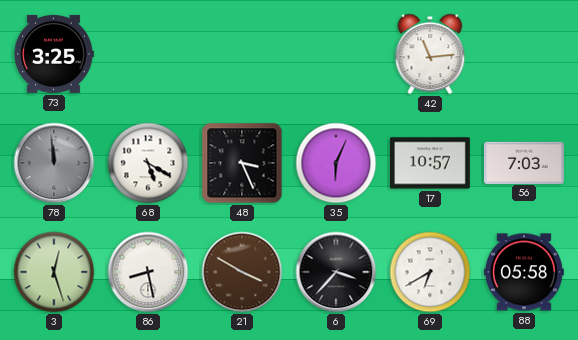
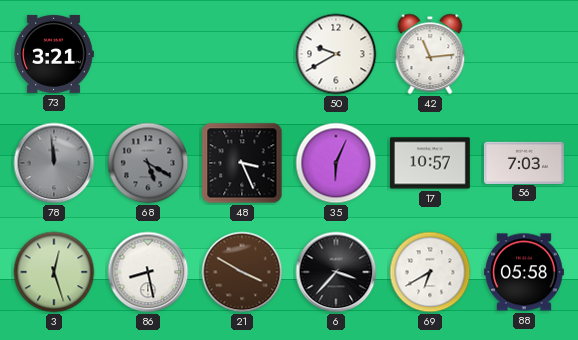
73: 3:25 -> 3:21
50: none -> 9:40
68 dial: white -> grey
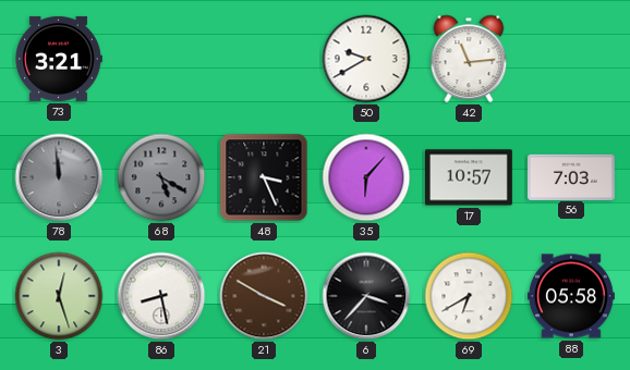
35: 6:04 -> 6:07
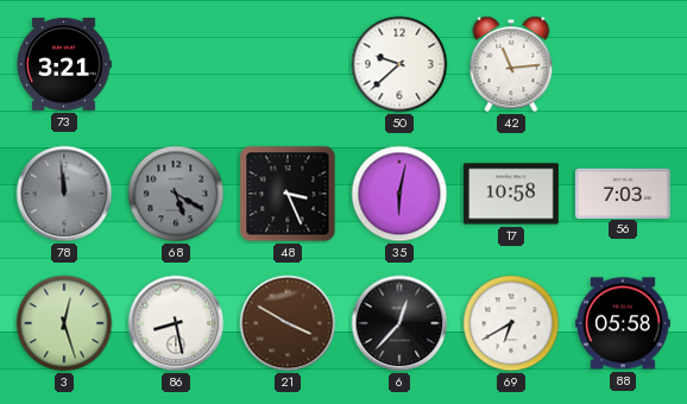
50: 9:40 -> 9:38
35: 6:07 -> 6:02
17: 10:57 -> 10:58
6: 3:37 -> 12:37
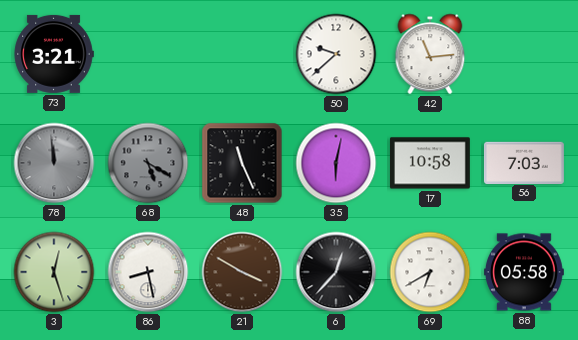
48: 3:26 -> 11:26
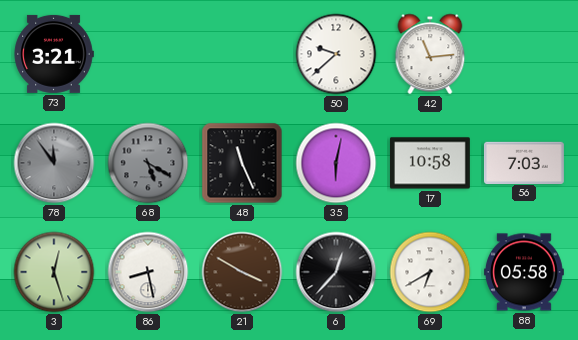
78: 11:59 -> 11:54
